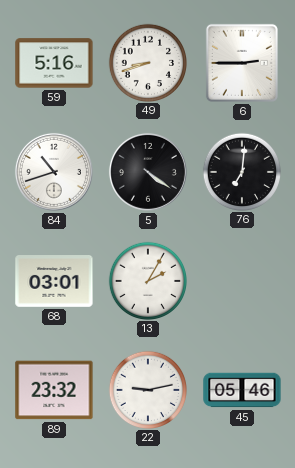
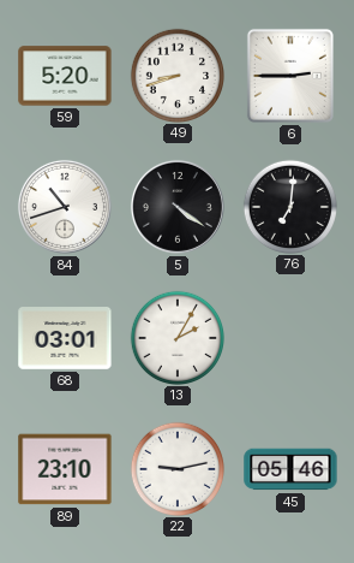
59: 5:16 -> 5:20
89: 23:32 -> 23:10
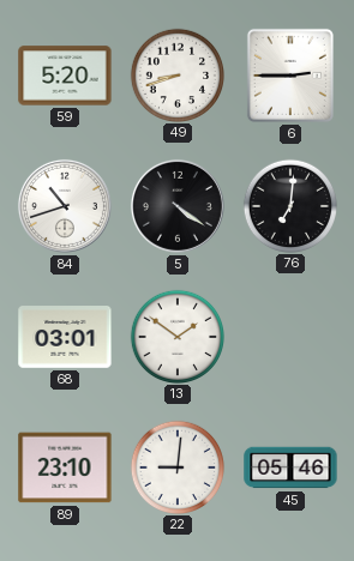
13: 2:05 -> 1:51
22: 9:13 -> 9:01
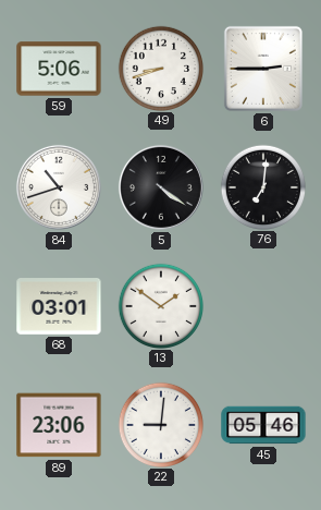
59: 5:20 -> 5:06
89: 23:10 -> 23:06
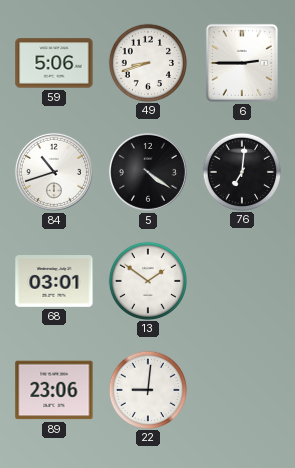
45: 05:46 -> none
